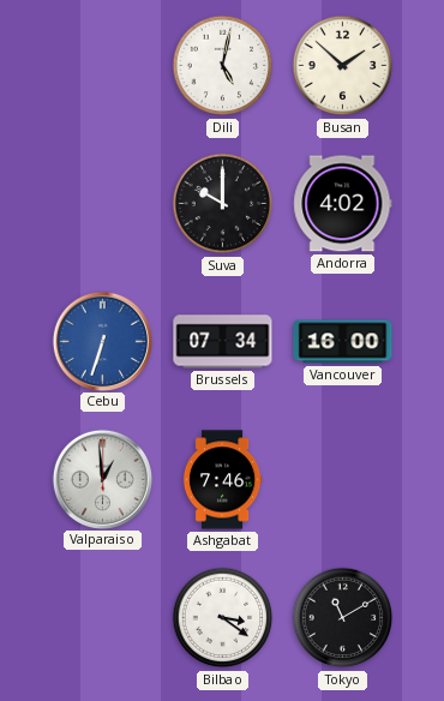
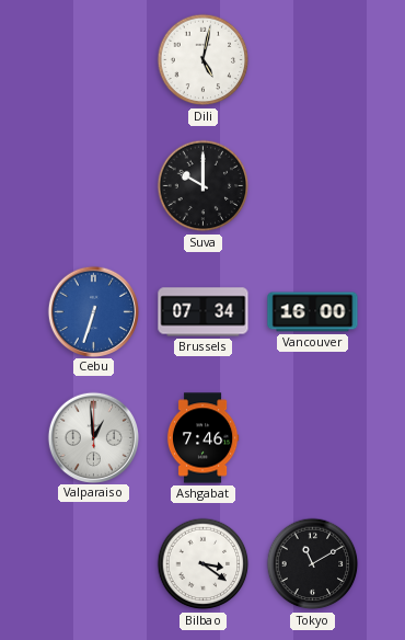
Busan: 1:52 -> none
Andorra: 4:02 -> none
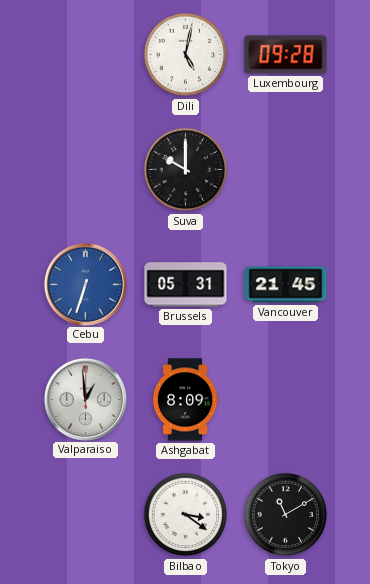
Luxembourg: none -> 09:28
Brussels: 07:34 -> 05:31
Vancouver: 16:00 -> 21:45
Ashgabat: 7:46 -> 8:09
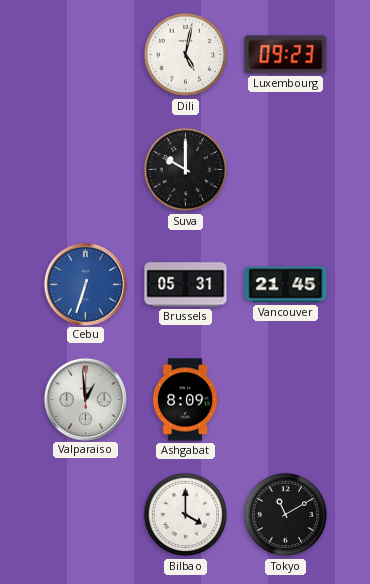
Luxembourg: 09:28 -> 09:23
Bilbao: 3:21 -> 4:00
